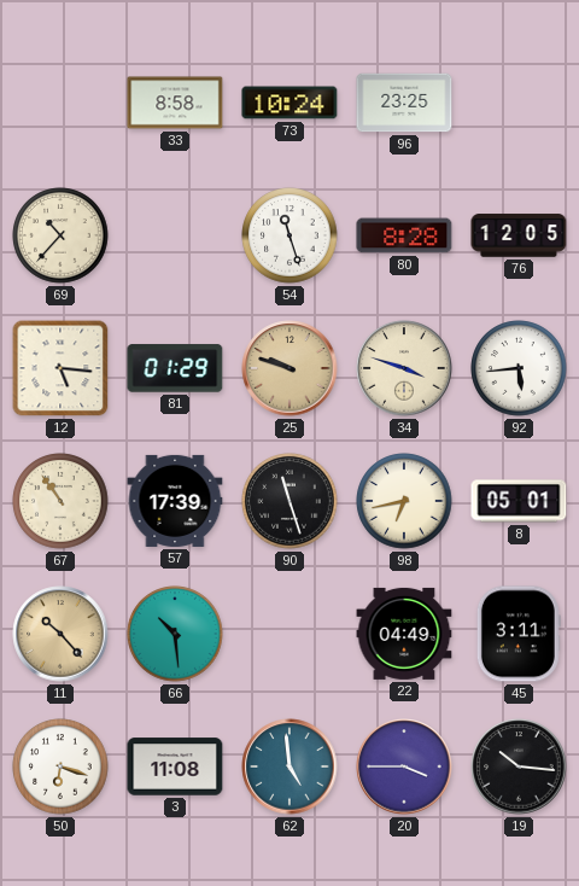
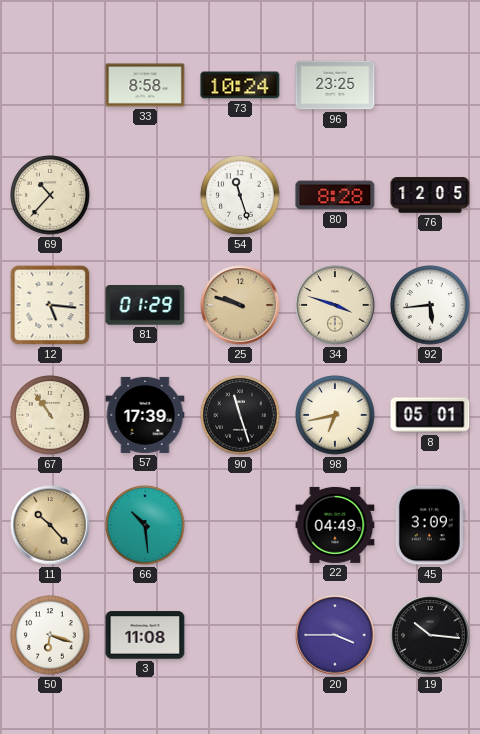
45: 3:11 -> 3:09
62: 4:59 -> none
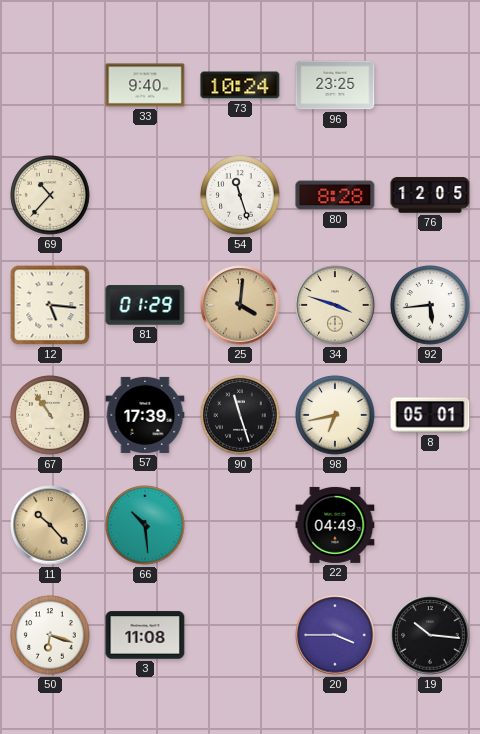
33: 8:58 -> 9:40
25: 9:48 -> 4:01
45: 3:09 -> none
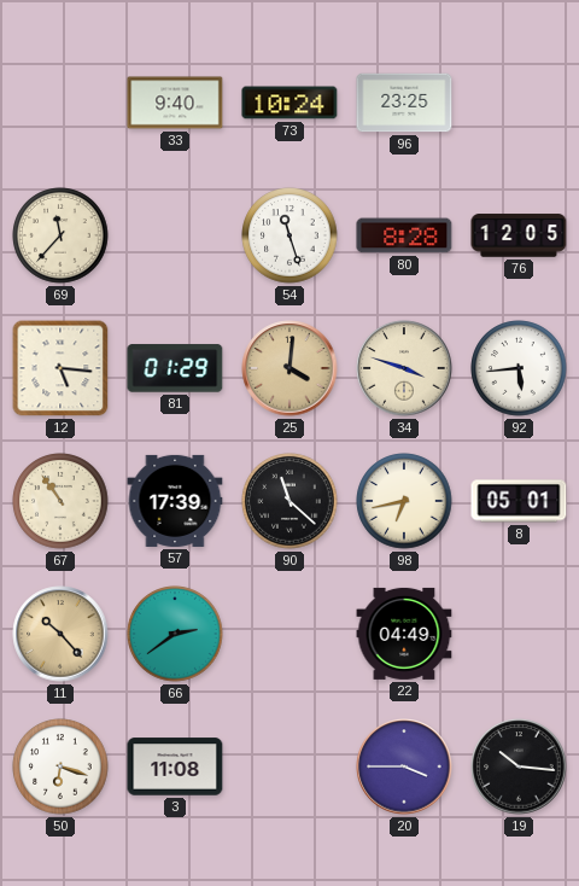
69: 10:37 -> 11:37
90: 11:27 -> 11:22
66: 10:29 -> 2:39
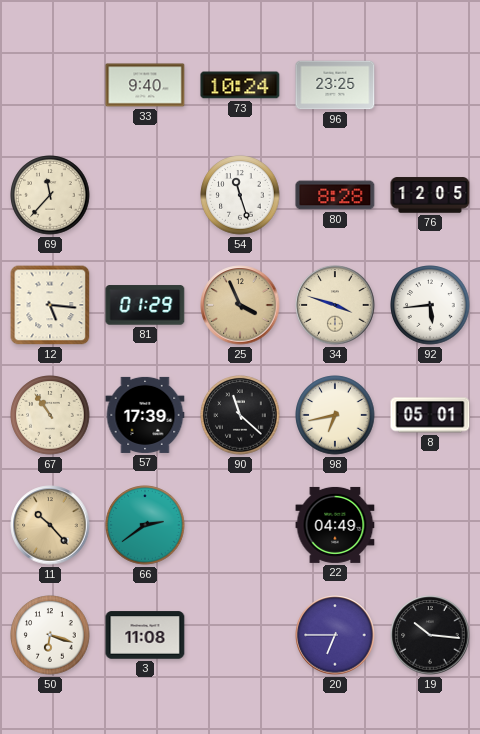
25: 4:01 -> 3:56
20: 3:45 -> 6:45
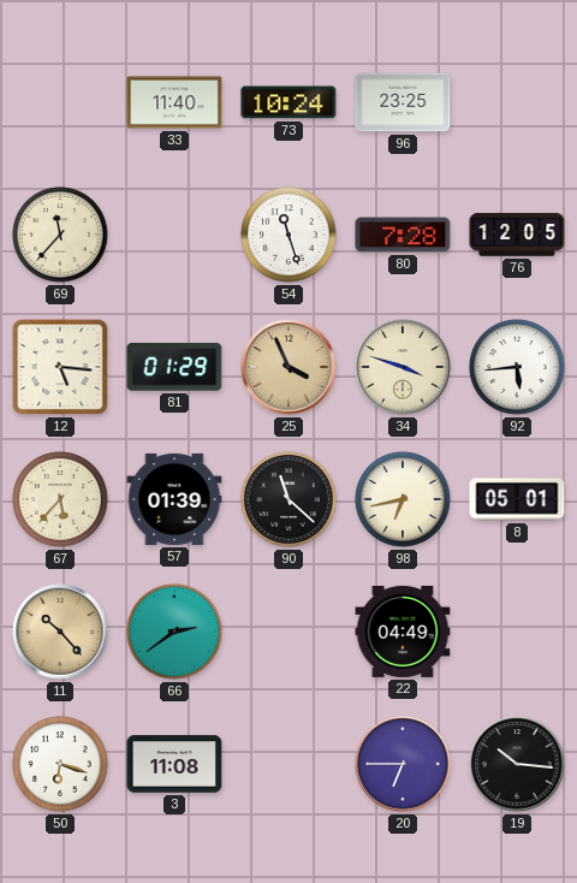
33: 9:40 -> 11:40
80: 8:28 -> 7:28
67: 10:54 -> 5:37
57: 17:39 -> 01:39
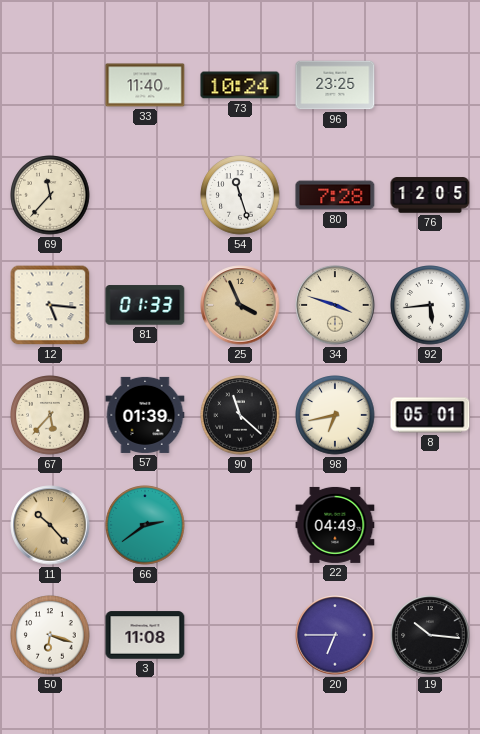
81: 01:29 -> 01:33
